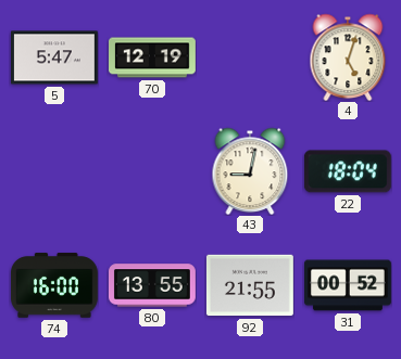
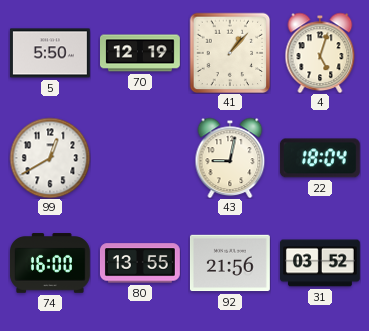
5: 5:47 -> 5:50
41: none -> 1:07
99: none -> 12:40
92: 21:55 -> 21:56
31: 00:52 -> 03:52
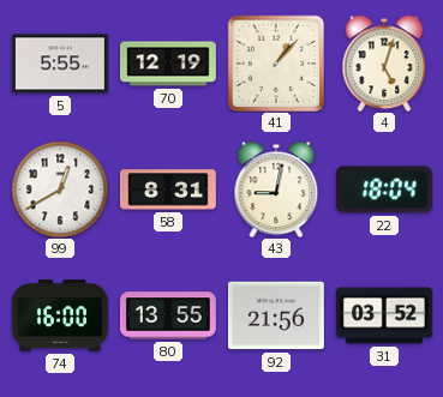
5: 5:50 -> 5:55
58: none -> 8:31
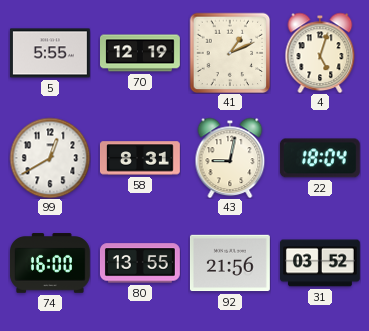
41: 1:07 -> 1:11
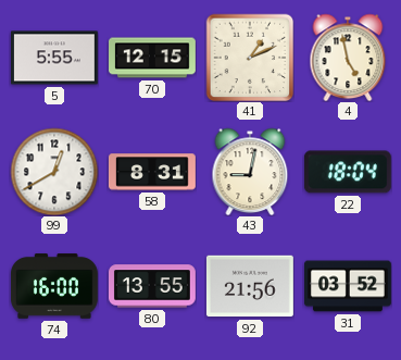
70: 12:19 -> 12:15
4: 5:03 -> 4:58
